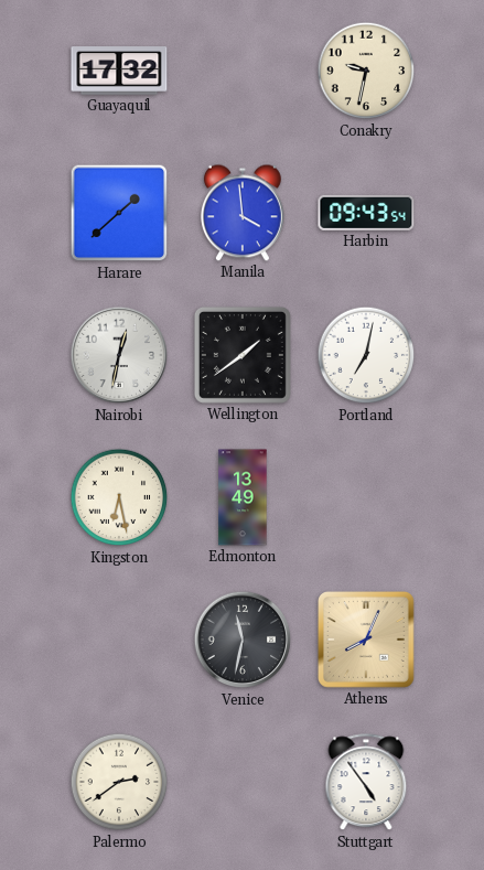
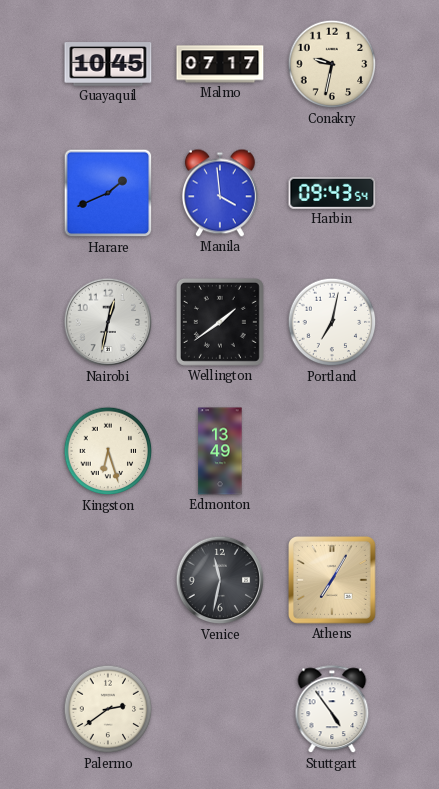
Guayaquil: 17:32 -> 10:45
Malmo: none -> 07:17
Harare: 1:38 -> 1:41
Kingston: 6:28 -> 6:27
Athens: 8:04 -> 7:05
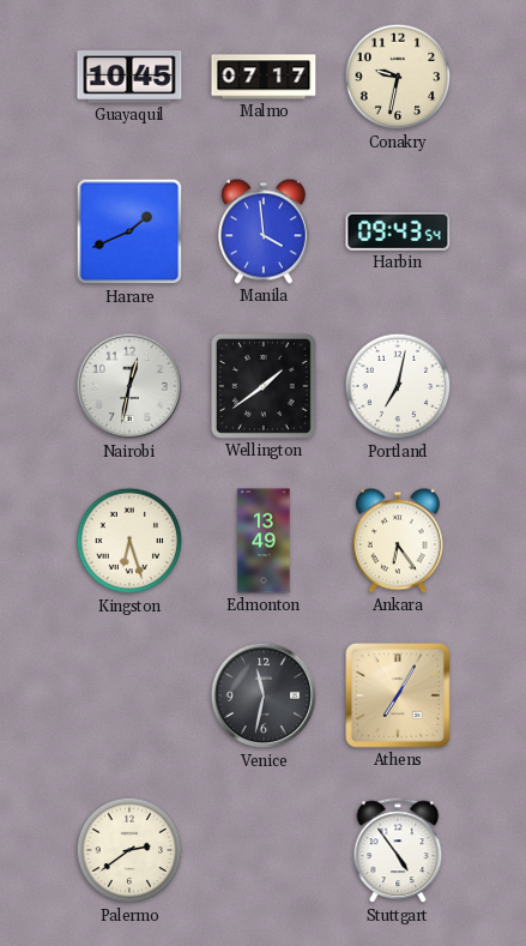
Ankara: none -> 6:24
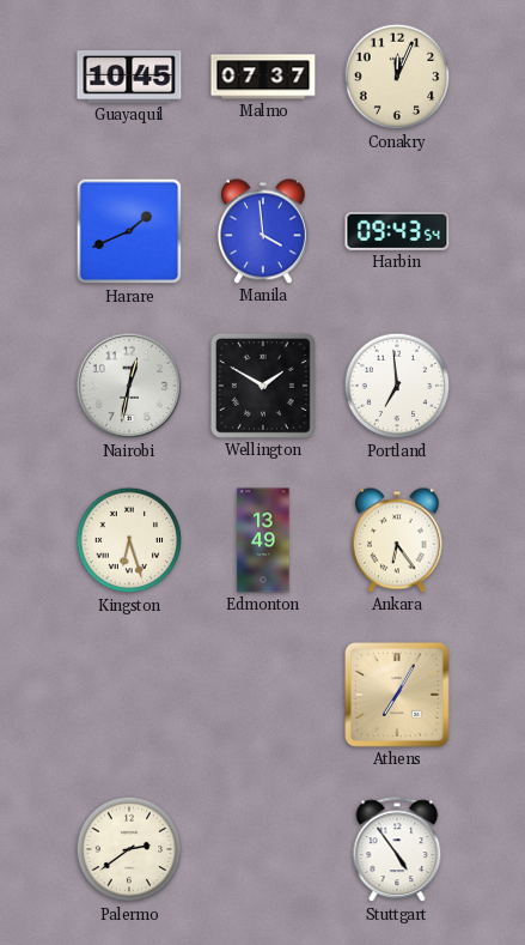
Malmo: 07:17 -> 07:37
Conakry: 9:32 -> 12:04
Wellington: 1:39 -> 1:50
Portland: 7:02 -> 6:59
Venice: 11:32 -> none
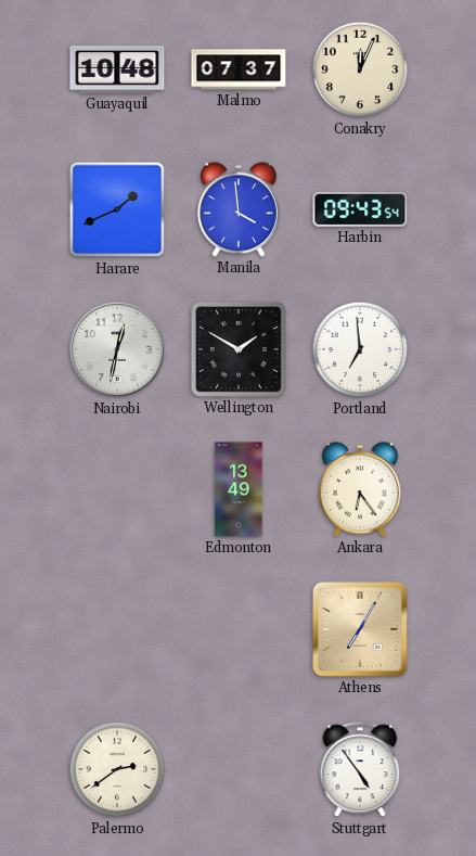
Guayaquil: 10:45 -> 10:48
Kingston: 6:27 -> none
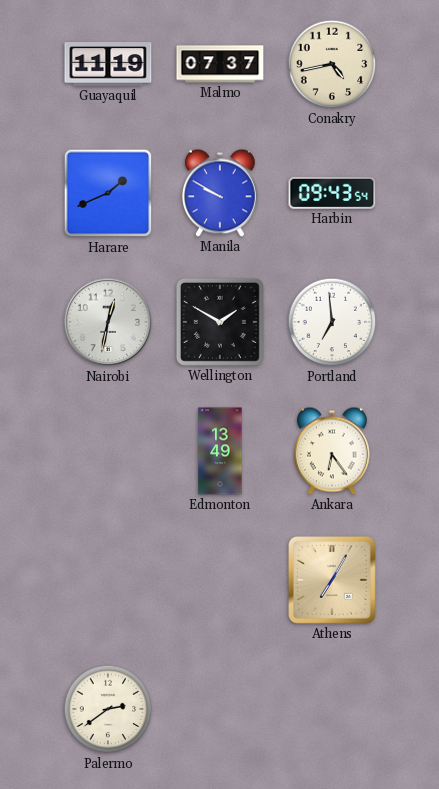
Guayaquil: 10:48 -> 11:19
Conakry: 12:04 -> 4:43
Manila: 3:59 -> 9:50
Stuttgart: 4:54 -> none
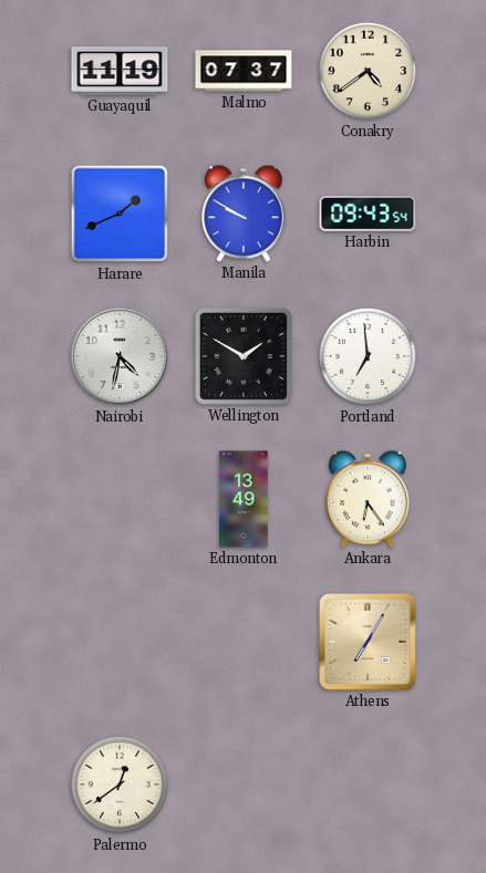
Conakry: 4:43 -> 4:39
Nairobi: 12:32 -> 4:32
Palermo: 2:39 -> 12:39
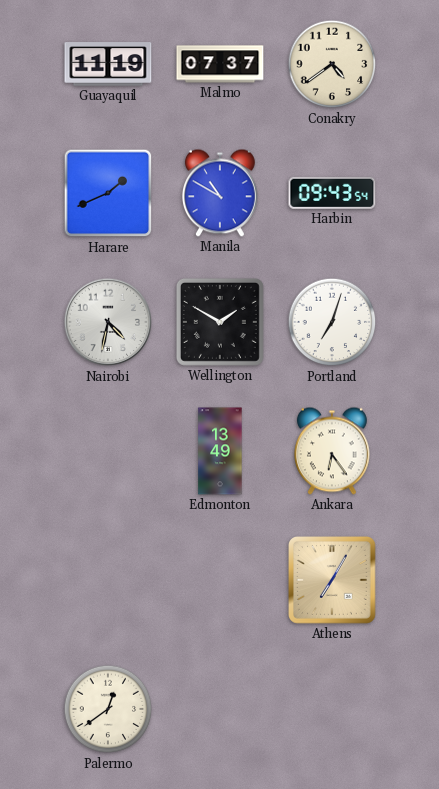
Manila: 9:50 -> 10:50
Portland: 6:59 -> 7:03
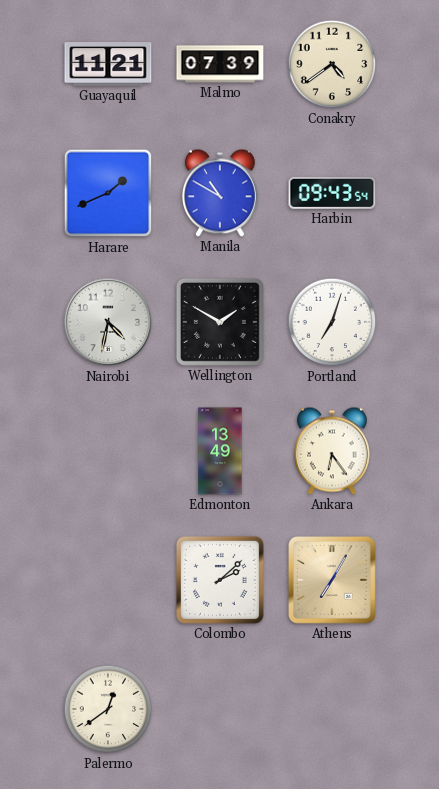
Guayaquil: 11:19 -> 11:21
Malmo: 07:37 -> 07:39
Colombo: none -> 2:08
